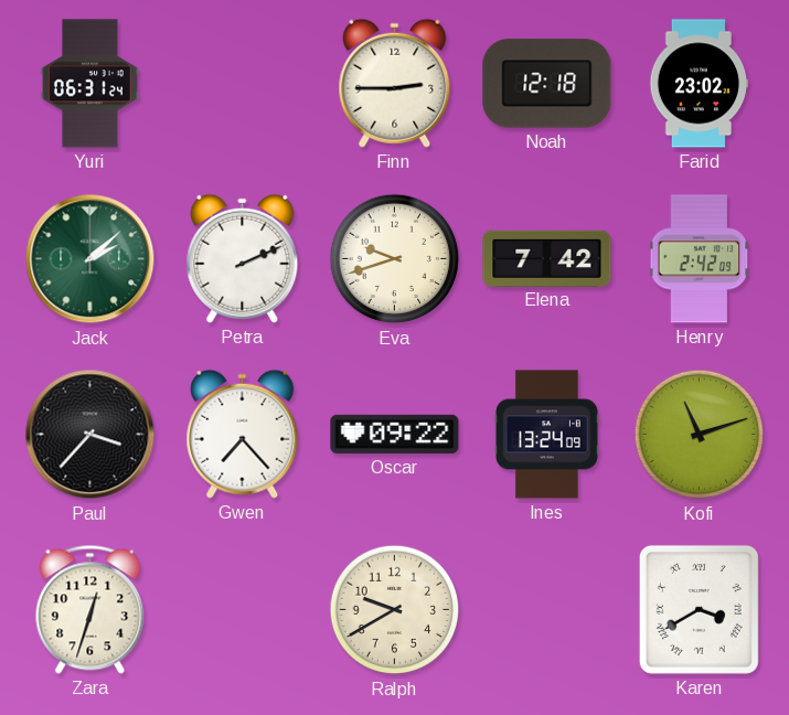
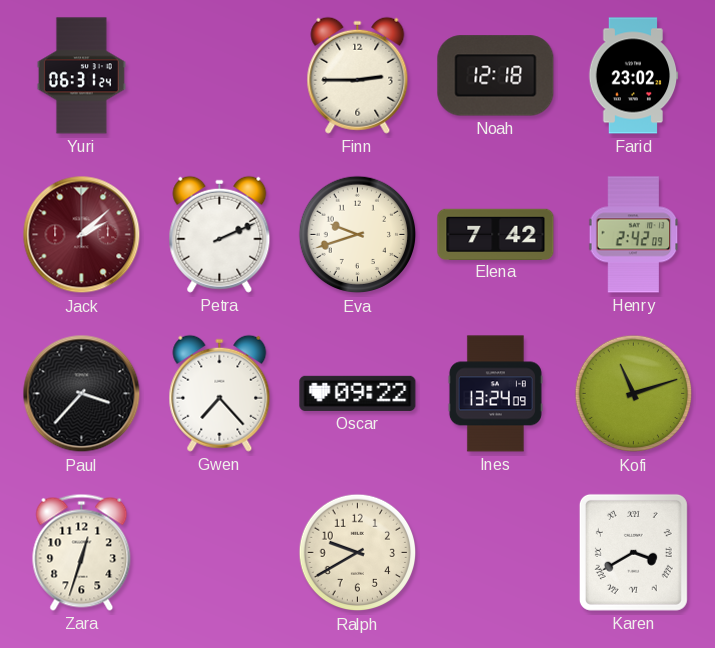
Jack dial: green -> burgundy
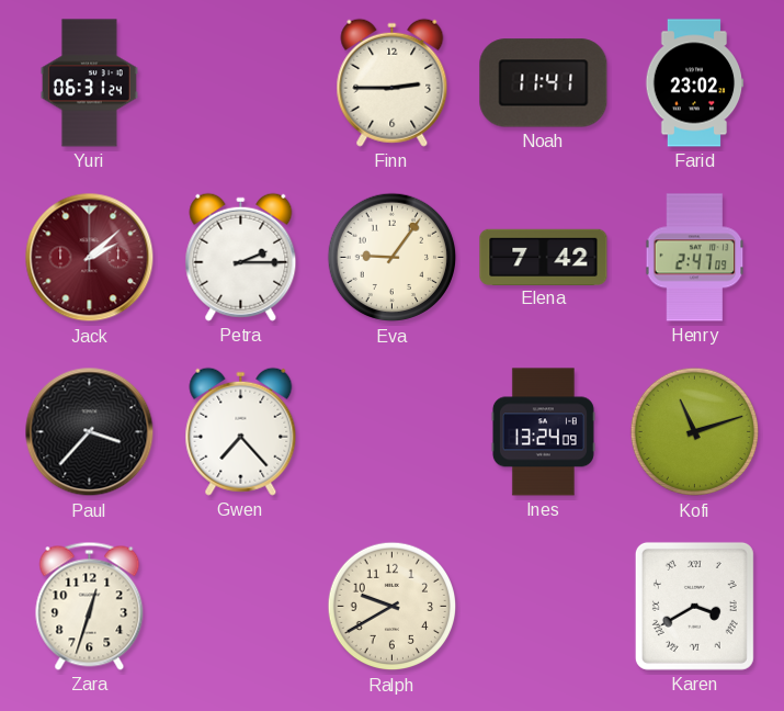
Noah: 12:18 -> 11:41
Petra: 2:11 -> 2:15
Eva: 9:42 -> 9:06
Henry: 2:42 -> 2:47
Oscar: 09:22 -> none
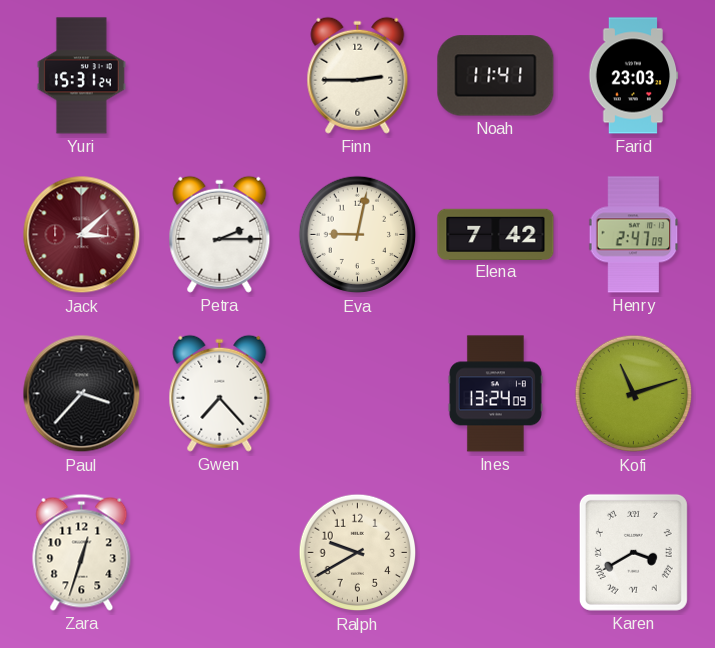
Yuri: 06:31 -> 15:31
Farid: 23:02 -> 23:03
Jack: 2:08 -> 3:08
Eva: 9:06 -> 9:02
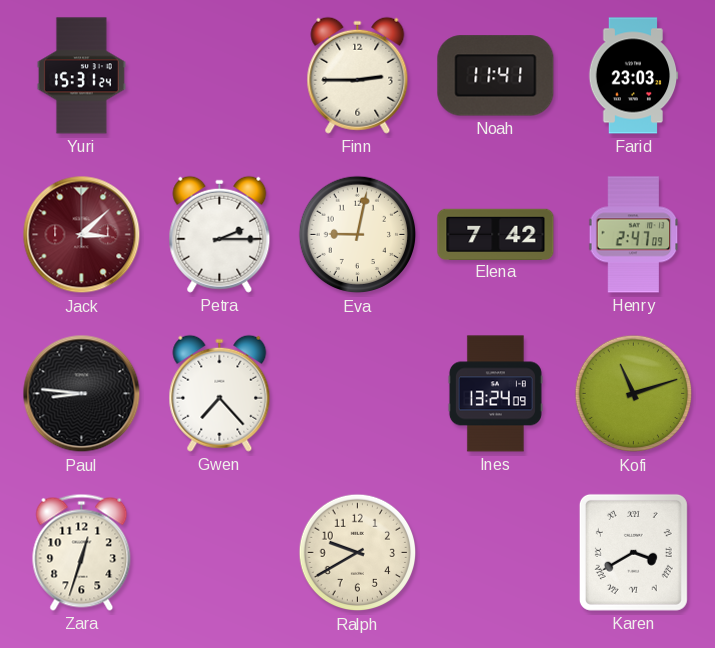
Paul: 3:37 -> 8:46
